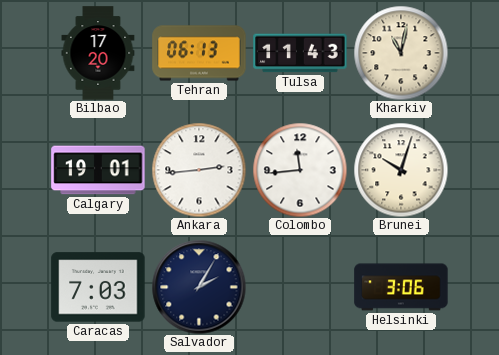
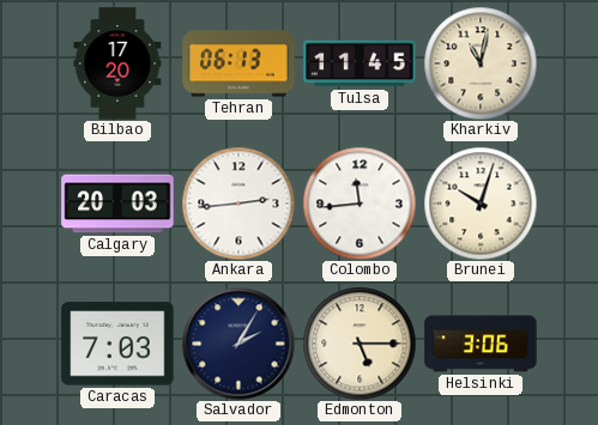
Tulsa: 11:43 -> 11:45
Calgary: 19:01 -> 20:03
Edmonton: none -> 5:15
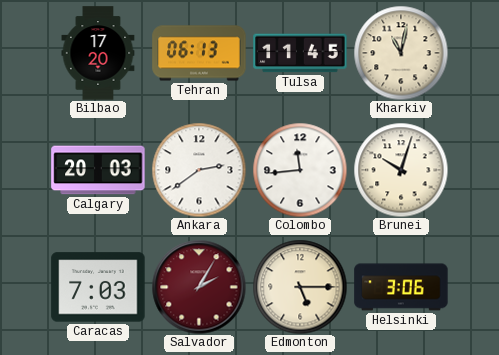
Ankara: 2:44 -> 2:39
Salvador dial: navy -> burgundy
